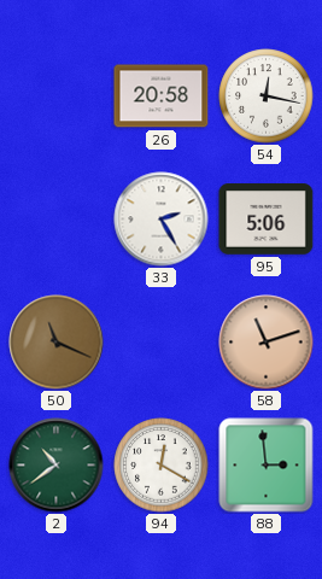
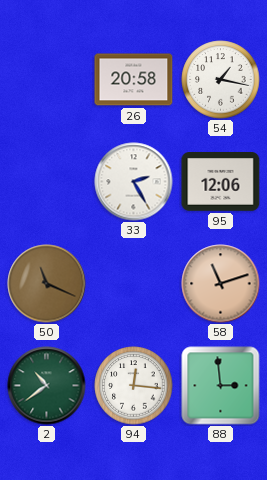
54: 12:17 -> 1:17
95: 5:06 -> 12:06
94: 12:20 -> 12:16
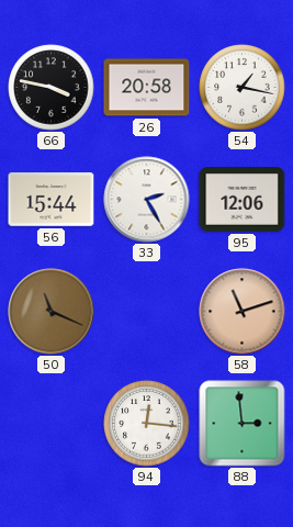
66: none -> 3:47
56: none -> 15:44
2: 10:39 -> none
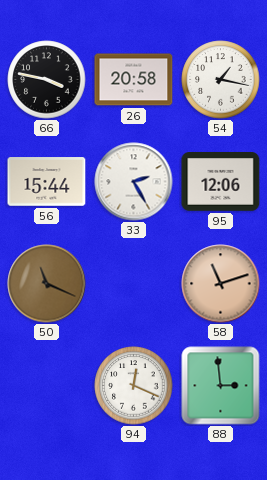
94: 12:16 -> 12:19
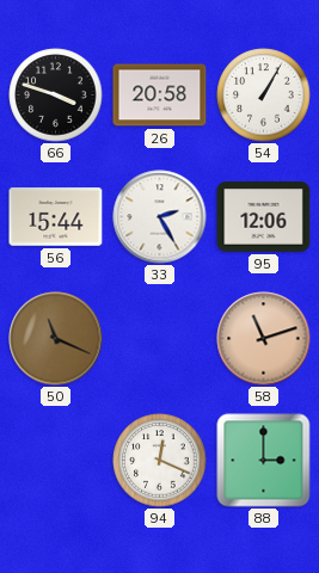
66: 3:47 -> 3:48
54: 1:17 -> 1:05
88: 2:59 -> 3:00
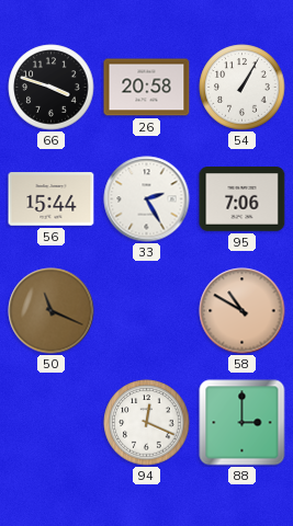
95: 12:06 -> 7:06
58: 11:12 -> 10:50
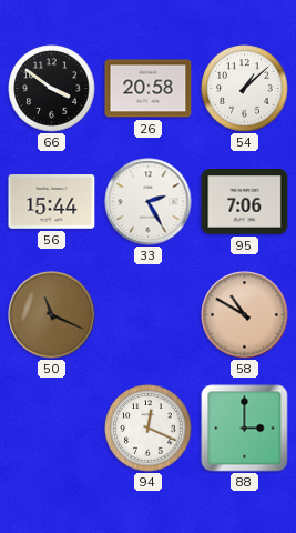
66: 3:48 -> 3:51
54: 1:05 -> 1:08
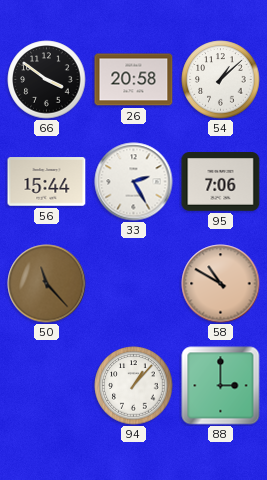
50: 11:19 -> 11:23
94: 12:19 -> 1:07
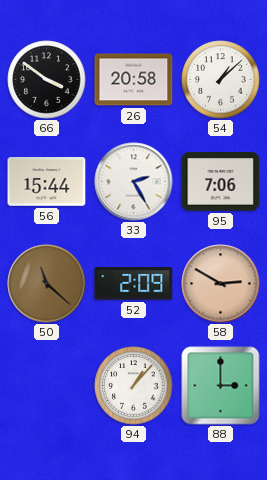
50: 11:23 -> 11:22
52: none -> 2:09
58: 10:50 -> 2:50
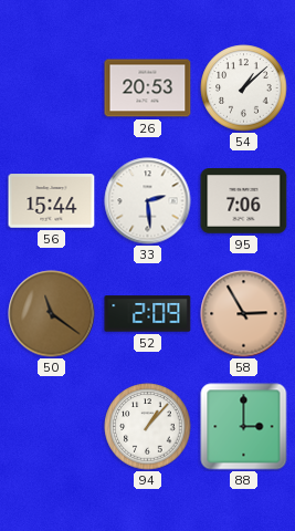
66: 3:51 -> none
26: 20:58 -> 20:53
33: 2:25 -> 2:29
50: 11:22 -> 11:21
58: 2:50 -> 2:55
